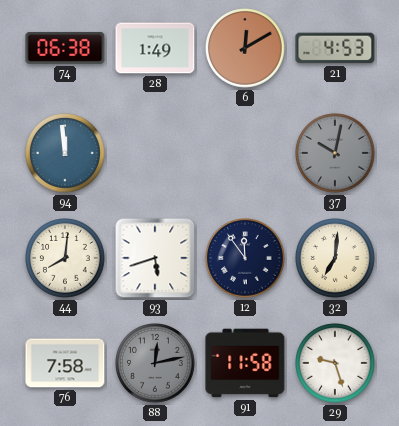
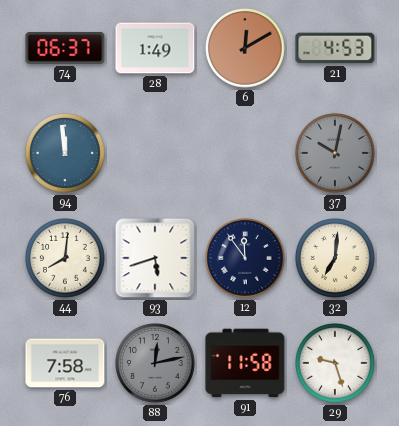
74: 06:38 -> 06:37
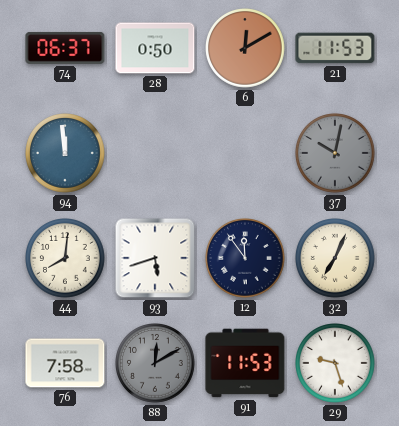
28: 1:49 -> 0:50
21: 4:53 -> 11:53
32: 7:01 -> 7:04
88: 12:13 -> 12:10
91: 11:58 -> 11:53
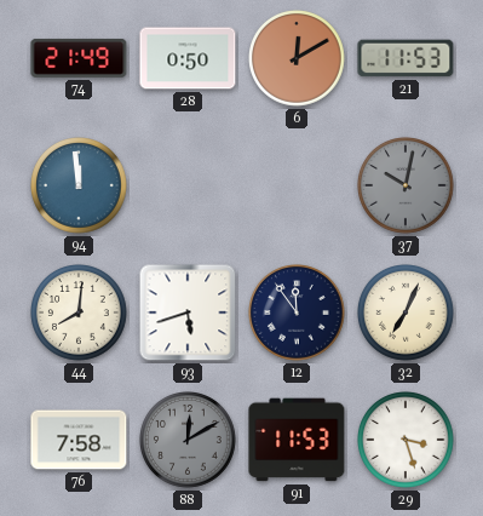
74: 06:37 -> 21:49
29: 9:27 -> 3:27
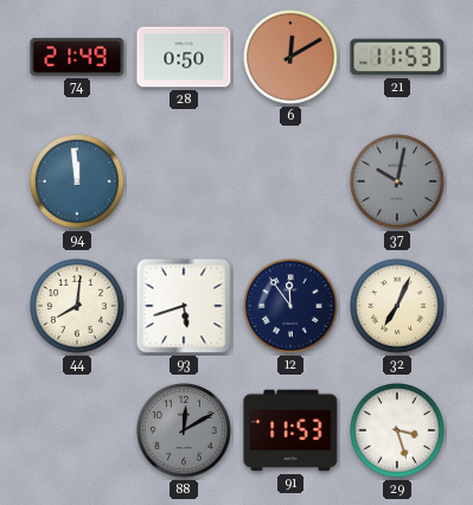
76: 7:58 -> none
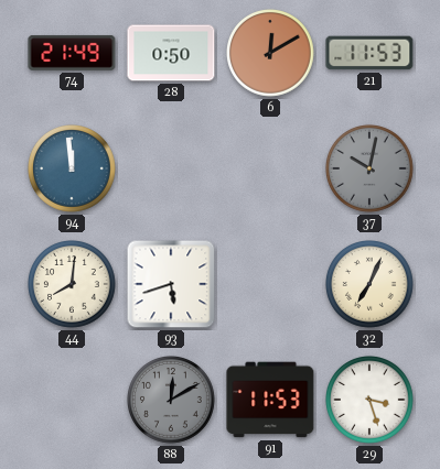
12: 11:54 -> none
